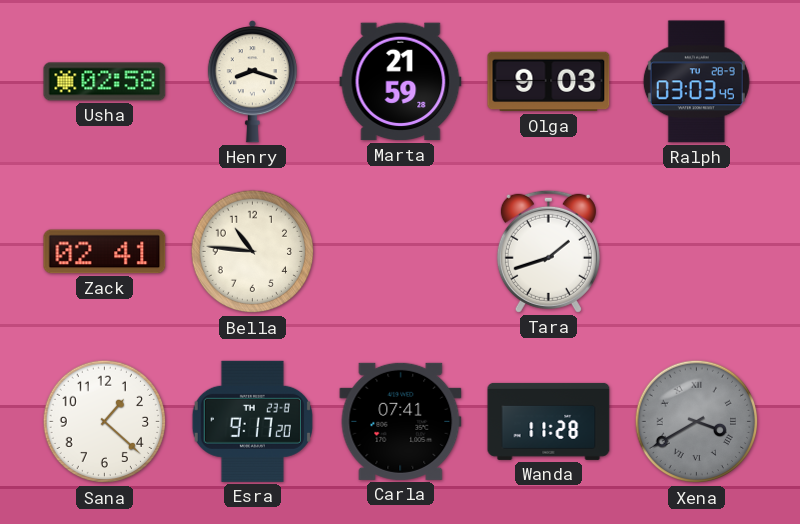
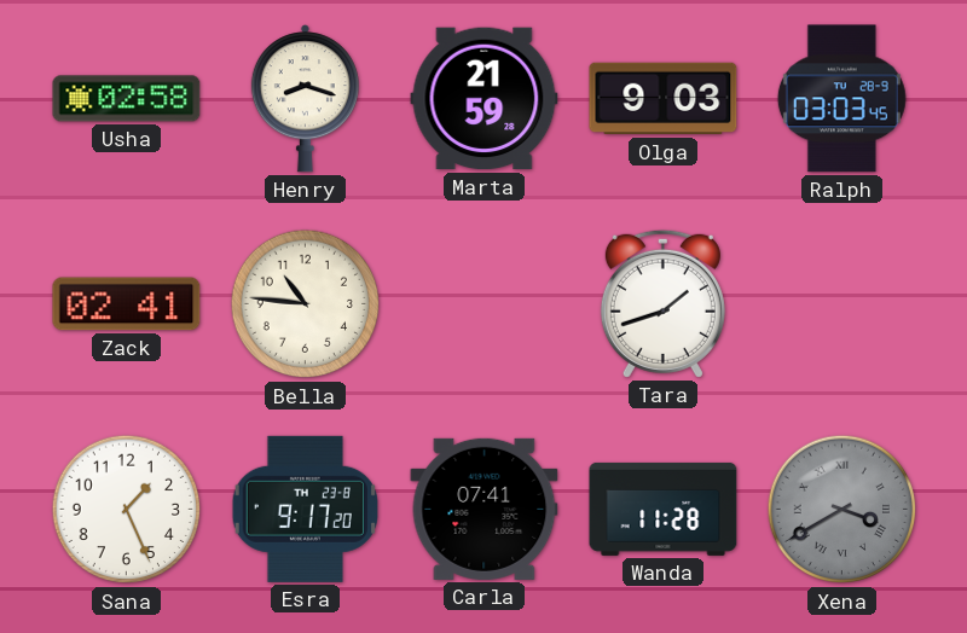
Sana: 1:22 -> 1:26
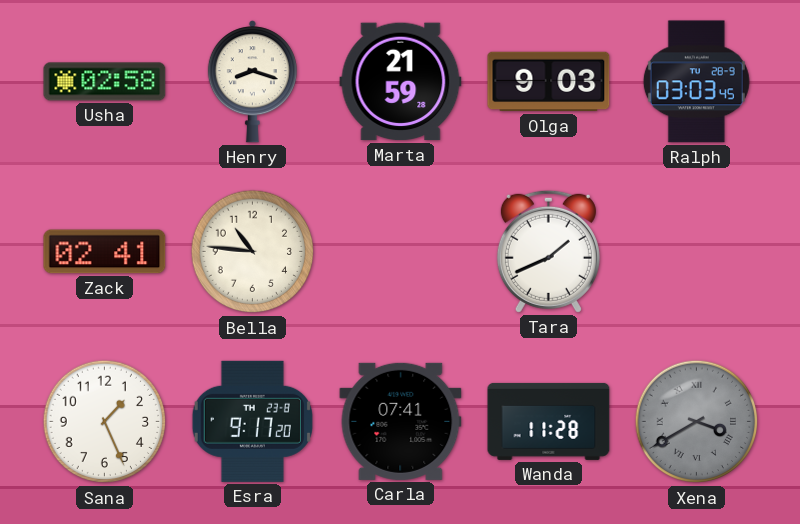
Tara: 1:42 -> 1:41
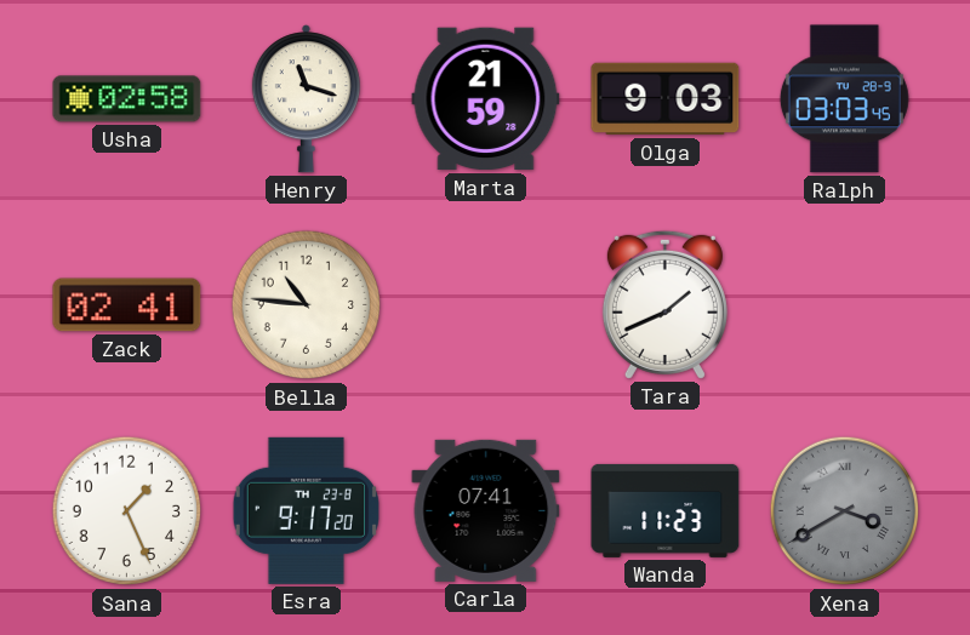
Henry: 8:18 -> 11:18
Wanda: 11:28 -> 11:23
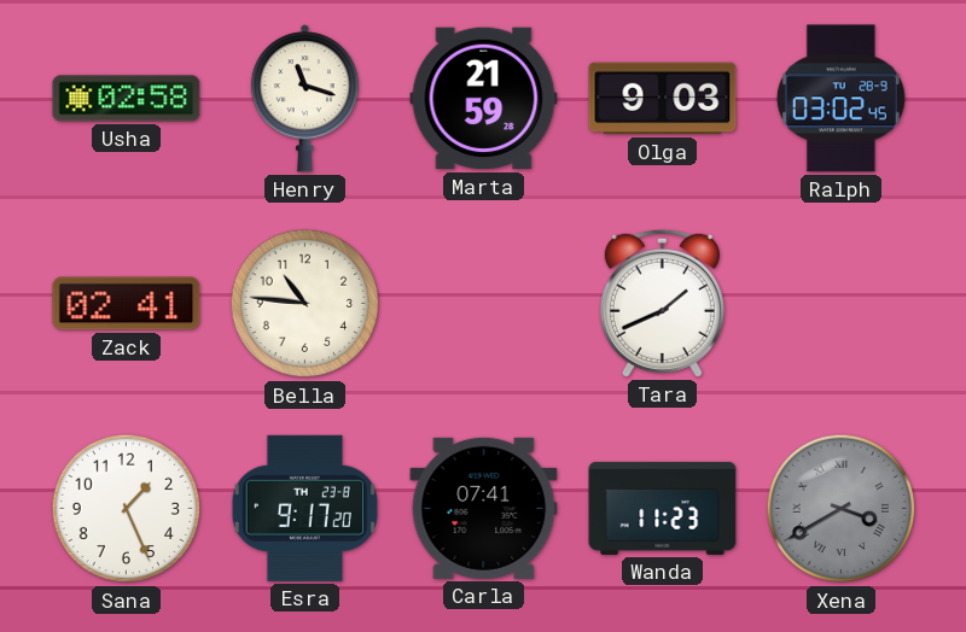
Ralph: 03:03 -> 03:02
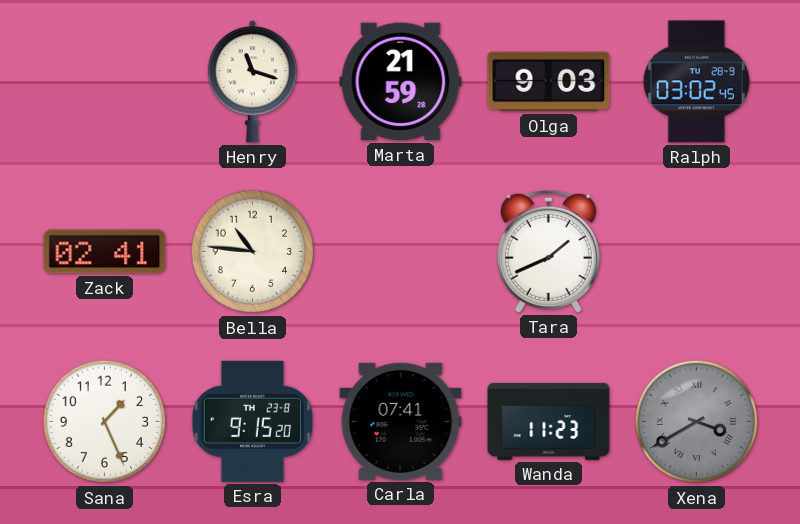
Usha: 02:58 -> none
Esra: 9:17 -> 9:15
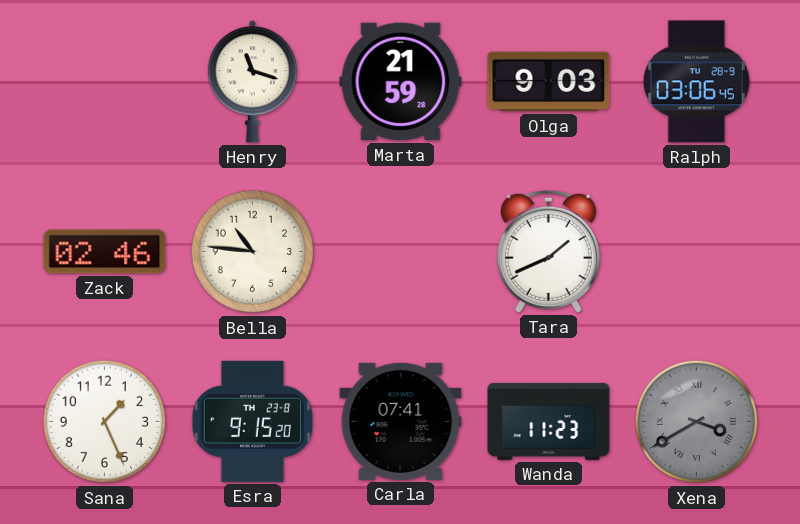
Ralph: 03:02 -> 03:06
Zack: 02:41 -> 02:46
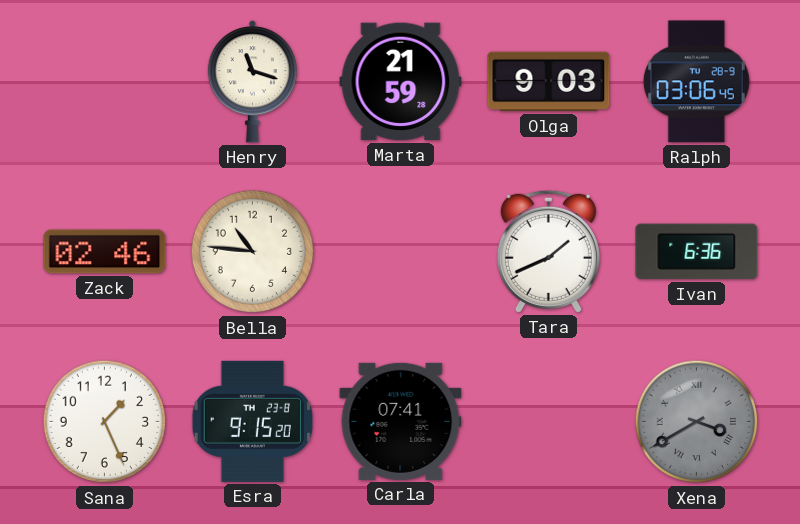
Ivan: none -> 6:36
Wanda: 11:23 -> none
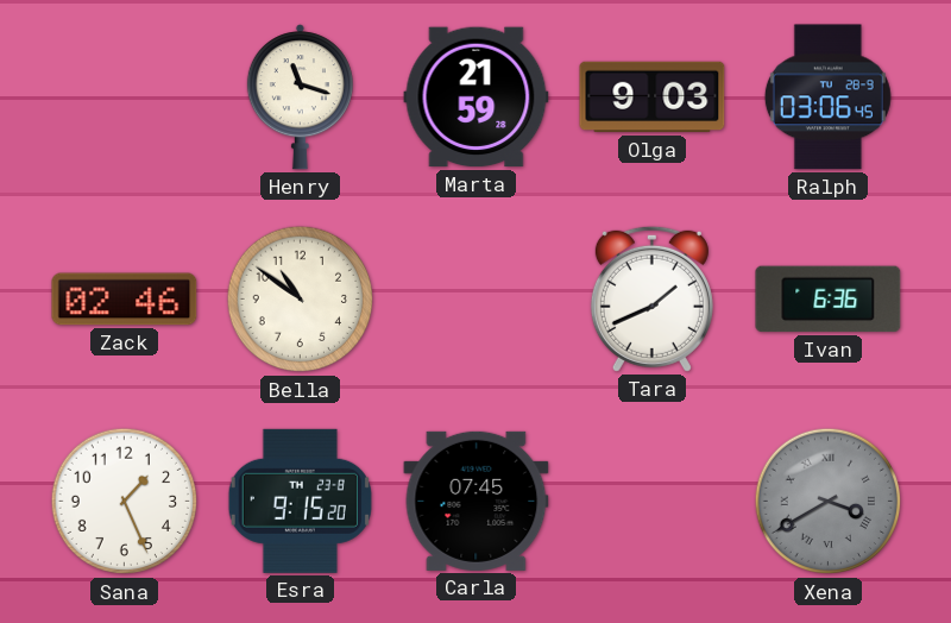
Bella: 10:46 -> 10:51
Carla: 07:41 -> 07:45
